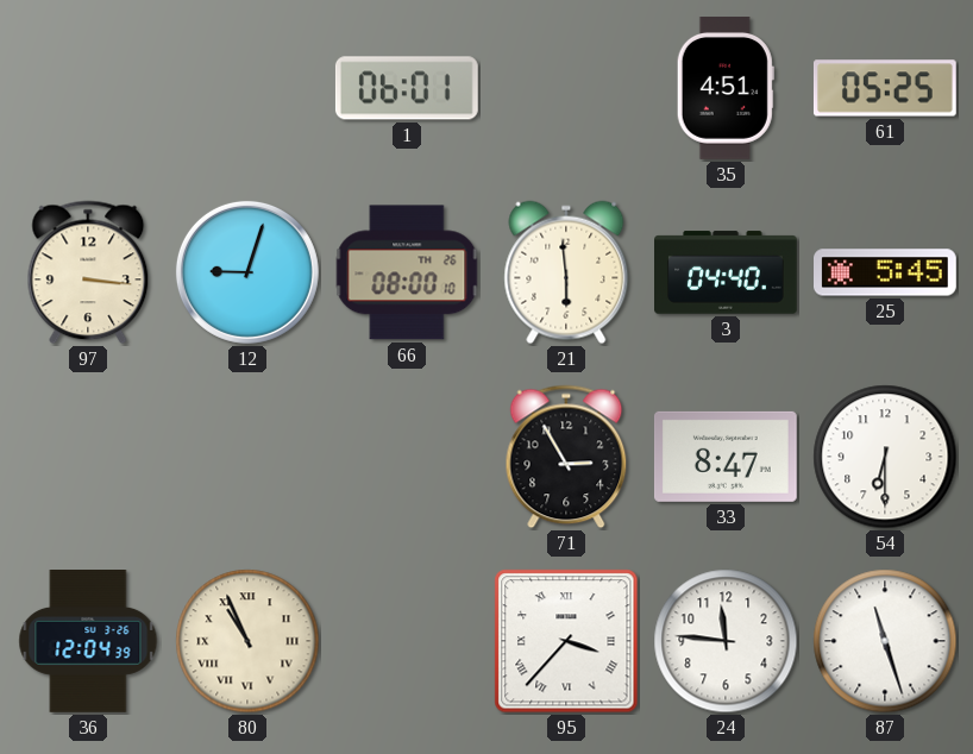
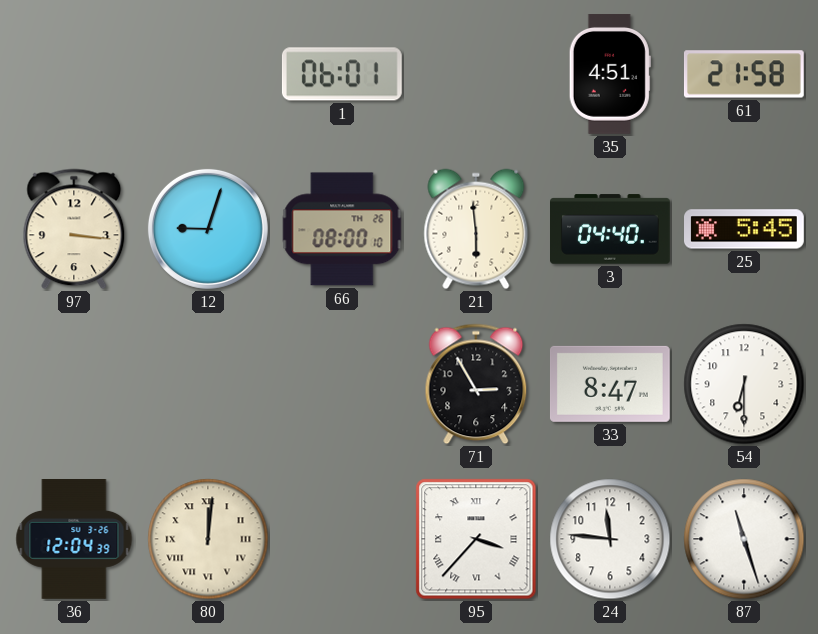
61: 05:25 -> 21:58
80: 10:56 -> 12:01
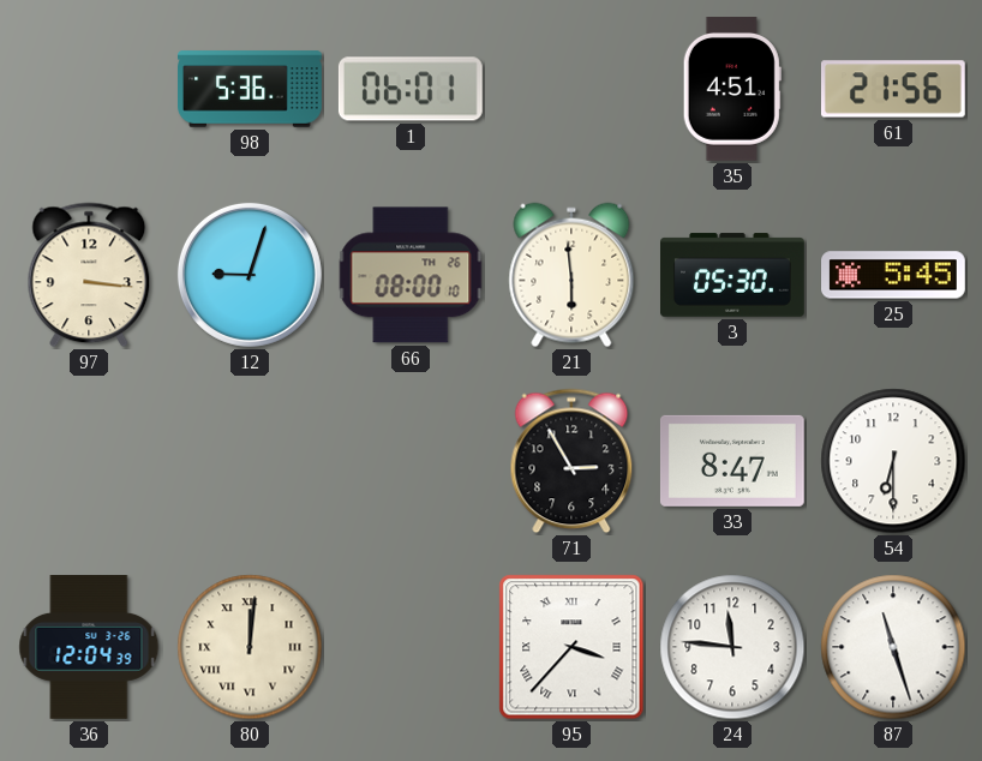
98: none -> 5:36
61: 21:58 -> 21:56
3: 04:40 -> 05:30
